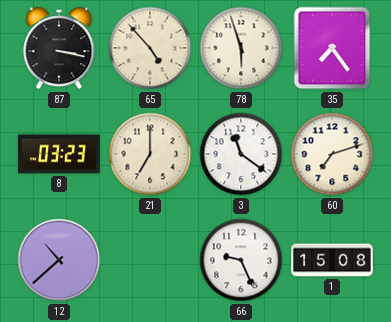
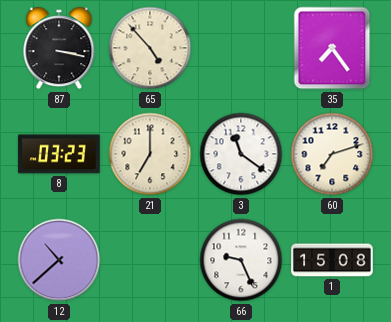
78: 5:57 -> none
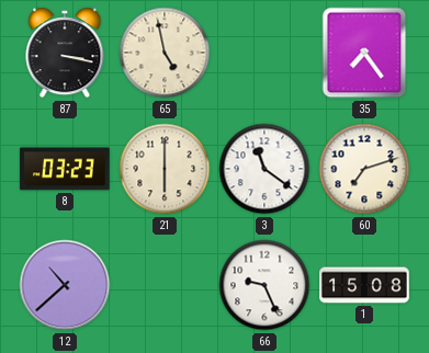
65: 4:53 -> 4:58
21: 7:00 -> 6:00
